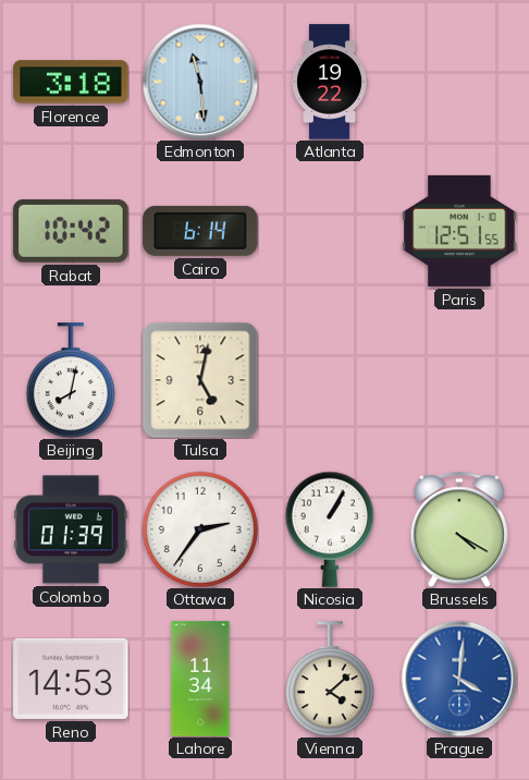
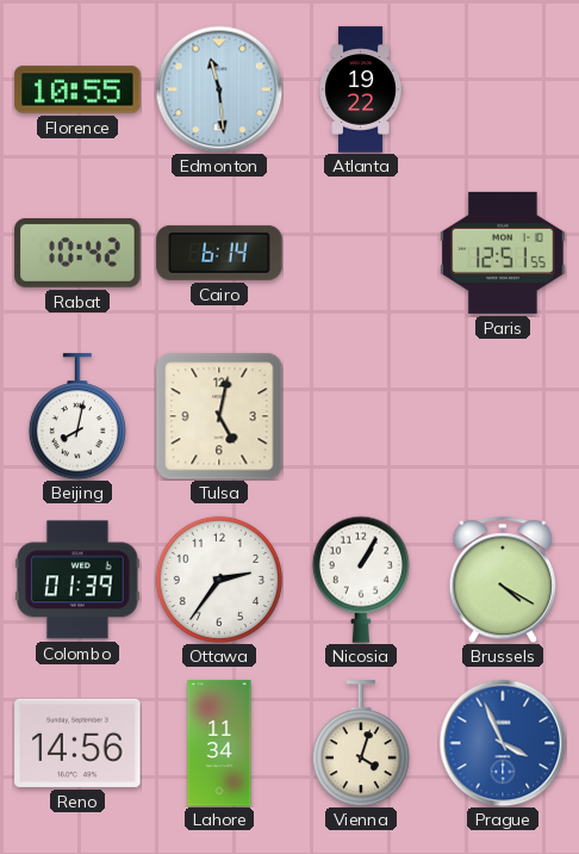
Florence: 3:18 -> 10:55
Reno: 14:53 -> 14:56
Vienna: 4:08 -> 4:03
Prague: 4:01 -> 3:56
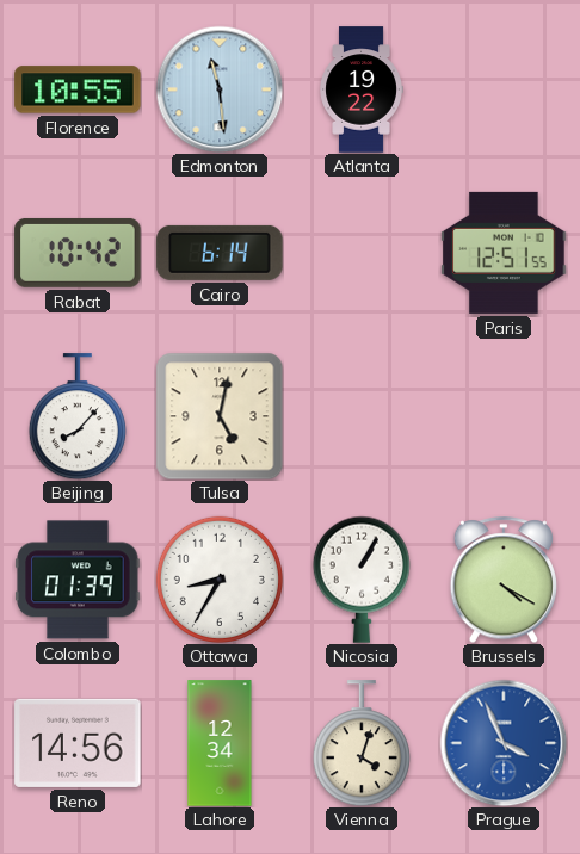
Beijing: 8:02 -> 8:07
Ottawa: 2:36 -> 8:35
Lahore: 11:34 -> 12:34
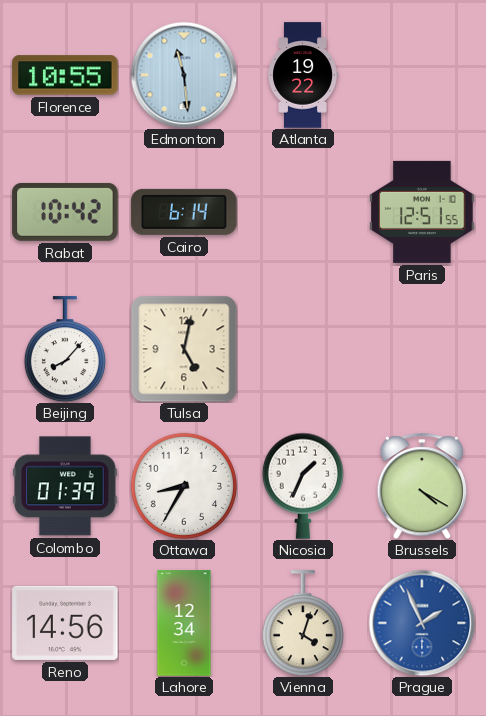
Nicosia: 1:05 -> 1:34
Prague: 3:56 -> 1:56
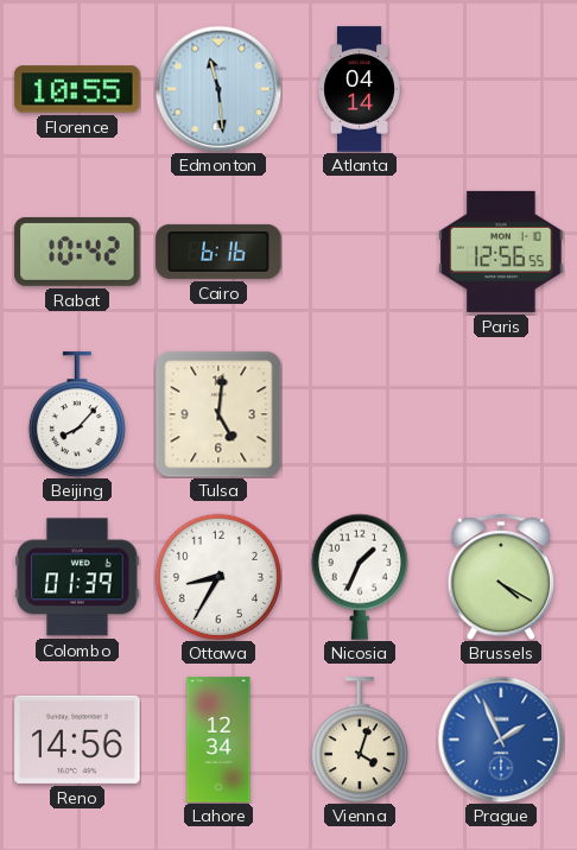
Atlanta: 19:22 -> 04:14
Cairo: 6:14 -> 6:16
Paris: 12:51 -> 12:56
Tulsa: 5:02 -> 5:01
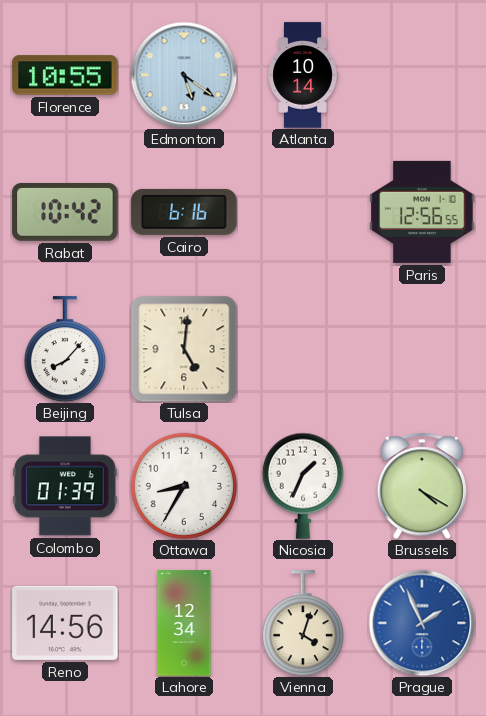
Edmonton: 11:29 -> 5:21
Atlanta: 04:14 -> 10:14
